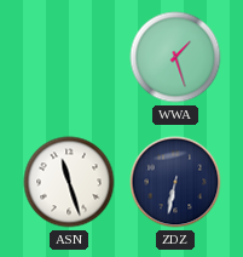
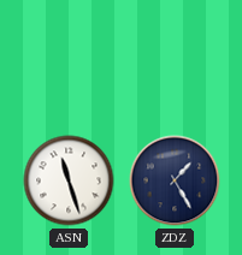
WWA: 1:27 -> none
ZDZ: 6:32 -> 1:25
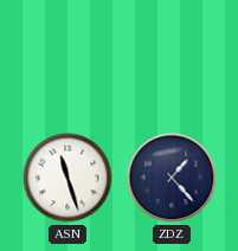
ZDZ: 1:25 -> 1:23
